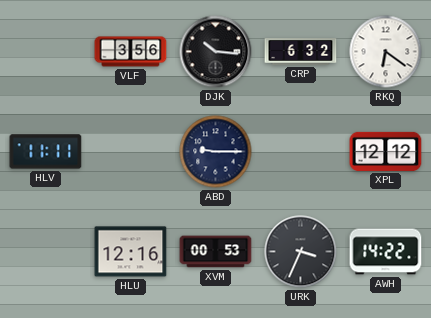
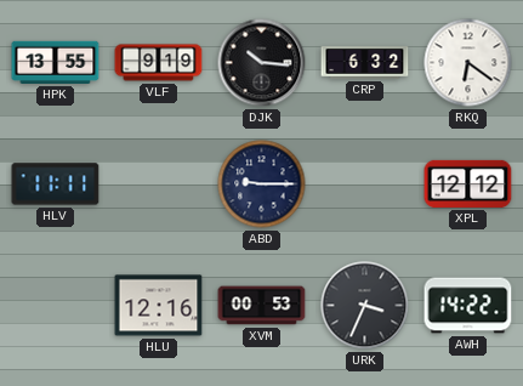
HPK: none -> 13:55
VLF: 3:56 -> 9:19
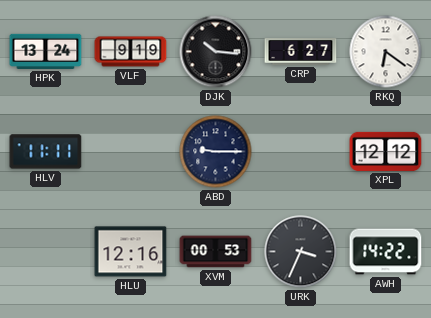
HPK: 13:55 -> 13:24
CRP: 6:32 -> 6:27
